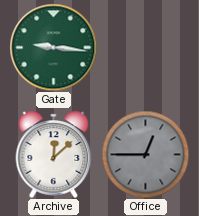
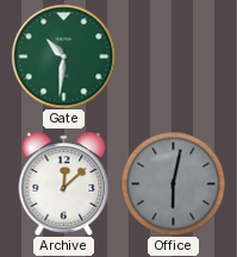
Gate: 9:16 -> 10:31
Office: 12:45 -> 6:02
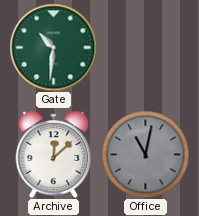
Office: 6:02 -> 11:02
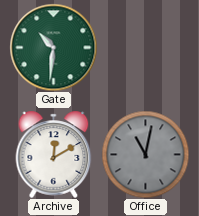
Archive: 12:08 -> 12:10
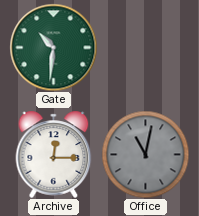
Archive: 12:10 -> 12:15
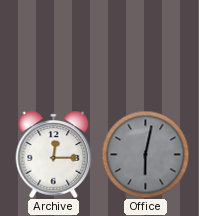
Gate: 10:31 -> none
Office: 11:02 -> 6:02
